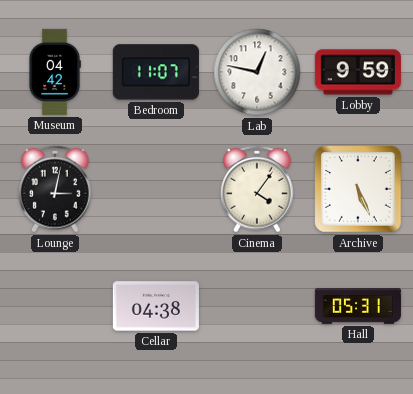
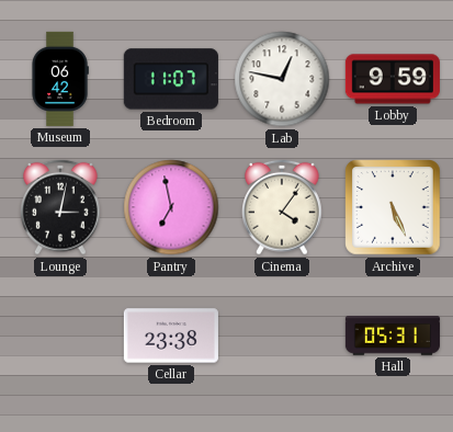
Museum: 04:42 -> 06:42
Pantry: none -> 6:58
Cellar: 04:38 -> 23:38
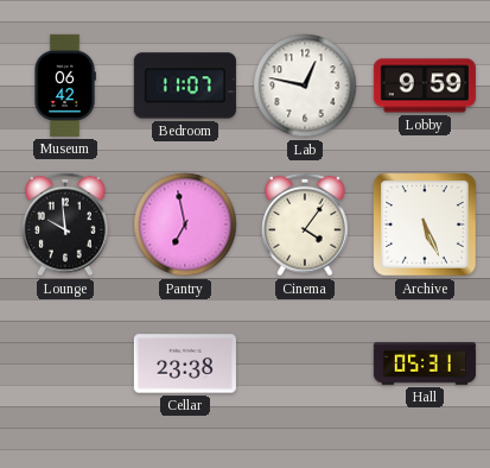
Lounge: 3:02 -> 9:59
